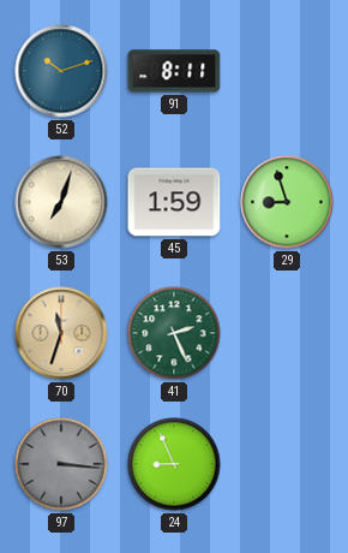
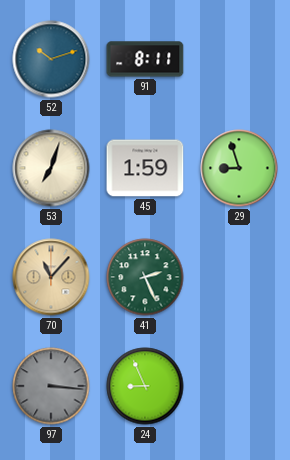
70: 11:33 -> 11:07
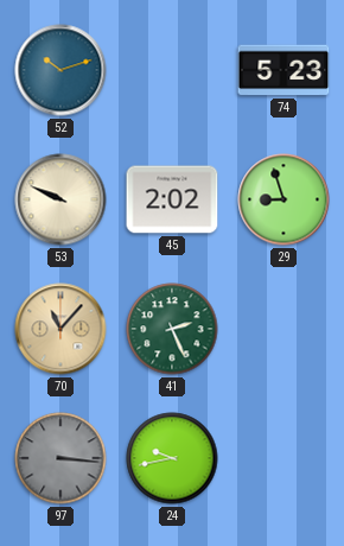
91: 8:11 -> none
74: none -> 5:23
53: 7:03 -> 9:49
45: 1:59 -> 2:02
24: 8:56 -> 9:43
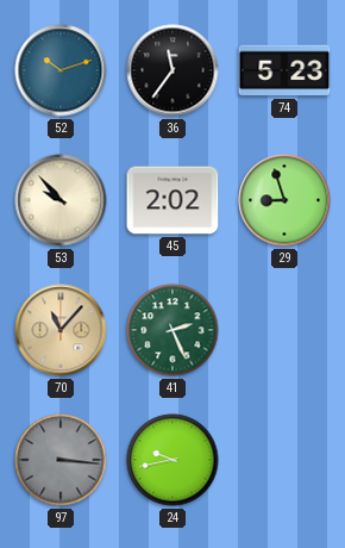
36: none -> 11:36
53: 9:49 -> 9:53
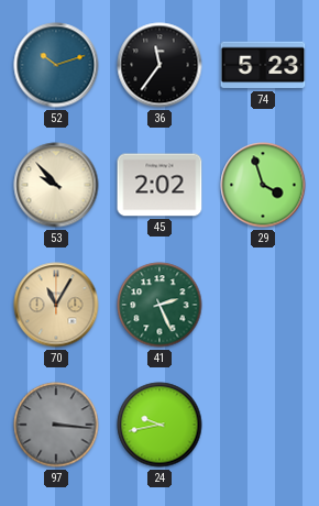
29: 8:57 -> 3:57
70: 11:07 -> 11:05
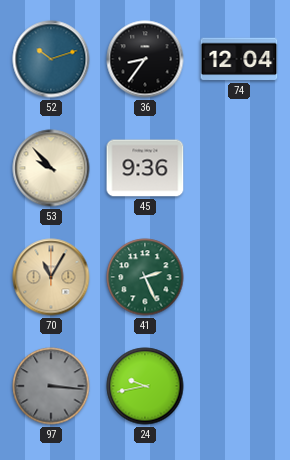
36: 11:36 -> 8:36
74: 5:23 -> 12:04
45: 2:02 -> 9:36
29: 3:57 -> none
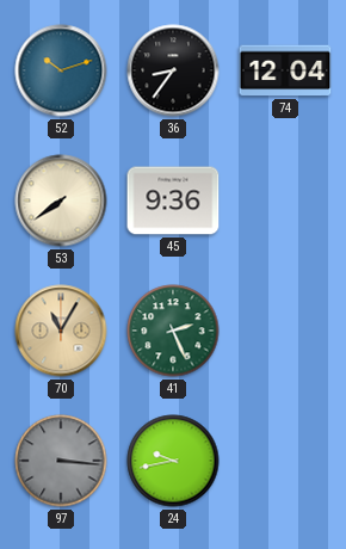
53: 9:53 -> 7:39
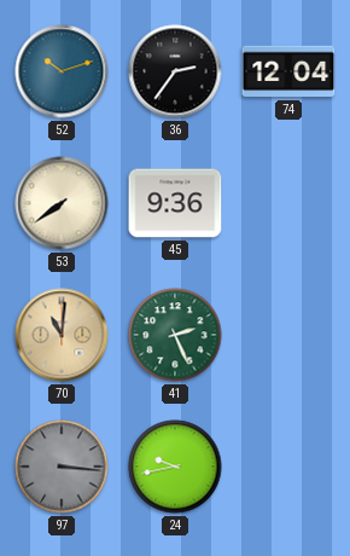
36: 8:36 -> 2:36
70: 11:05 -> 11:01
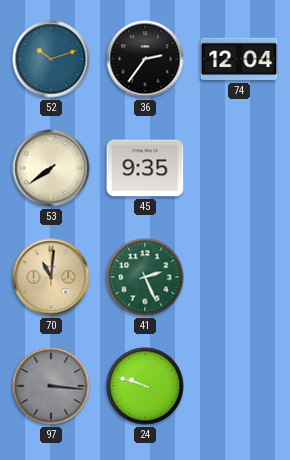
45: 9:36 -> 9:35
24: 9:43 -> 9:48
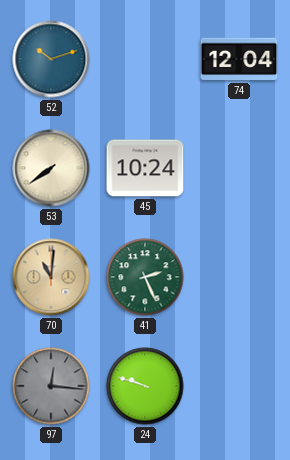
36: 2:36 -> none
45: 9:35 -> 10:24
97: 3:16 -> 12:16
